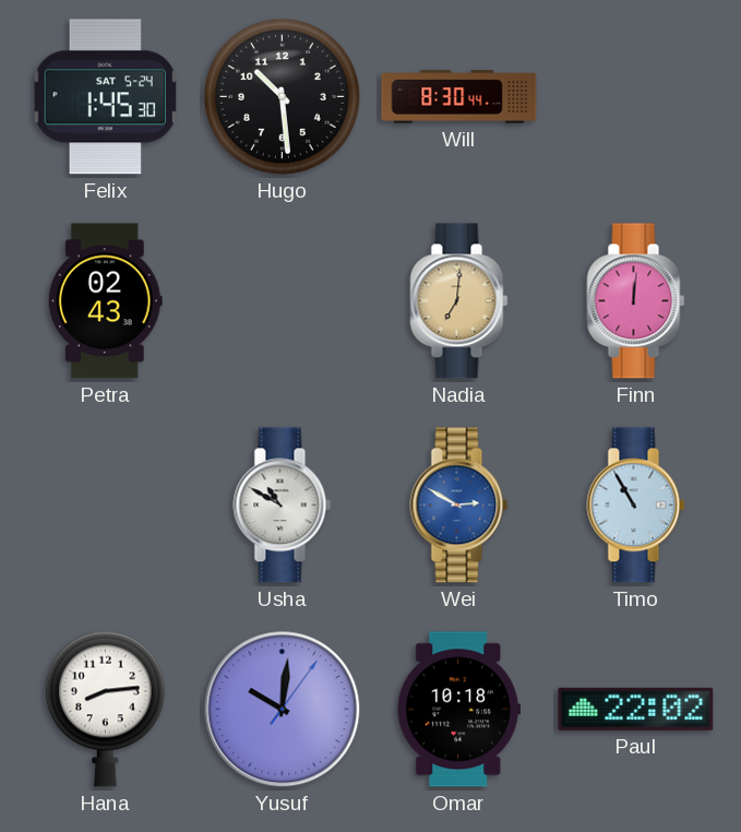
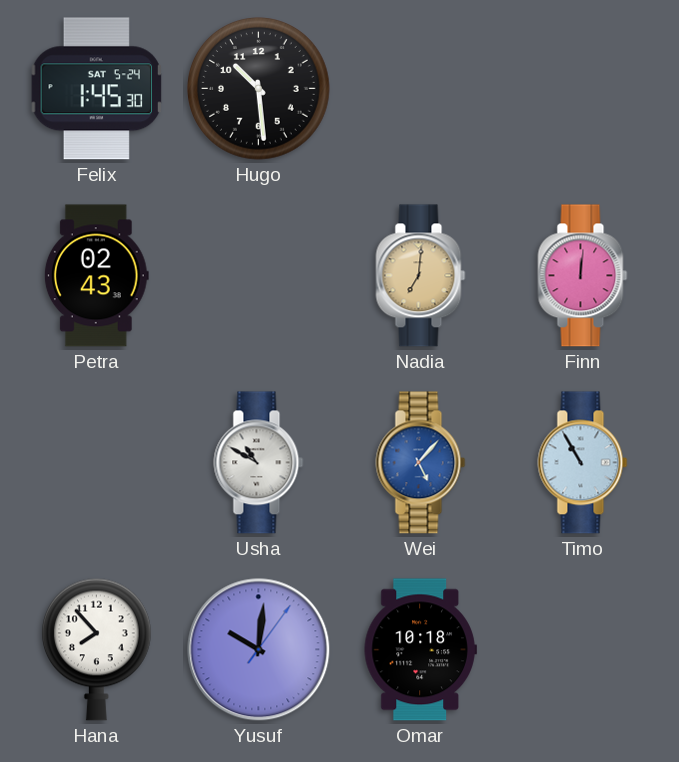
Will: 8:30 -> none
Wei: 2:50 -> 5:07
Hana: 8:14 -> 7:53
Paul: 22:02 -> none
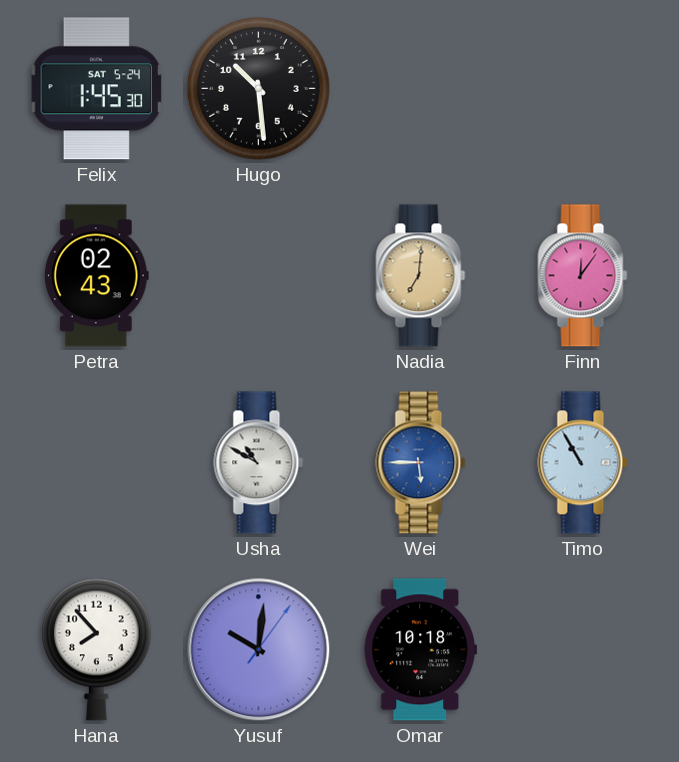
Finn: 12:01 -> 12:06
Wei: 5:07 -> 5:45
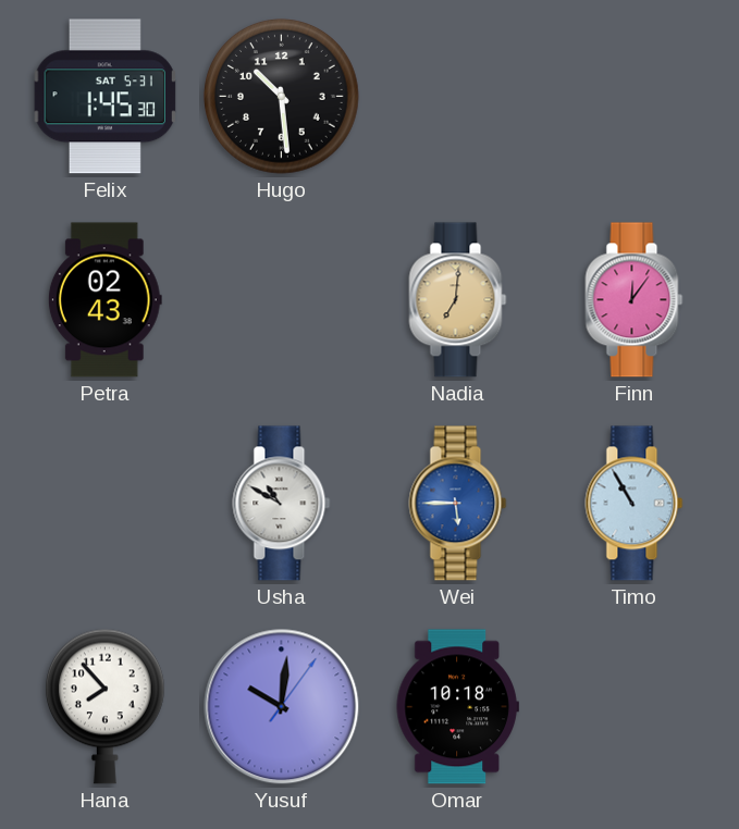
Felix date: SAT 5-24 -> SAT 5-31
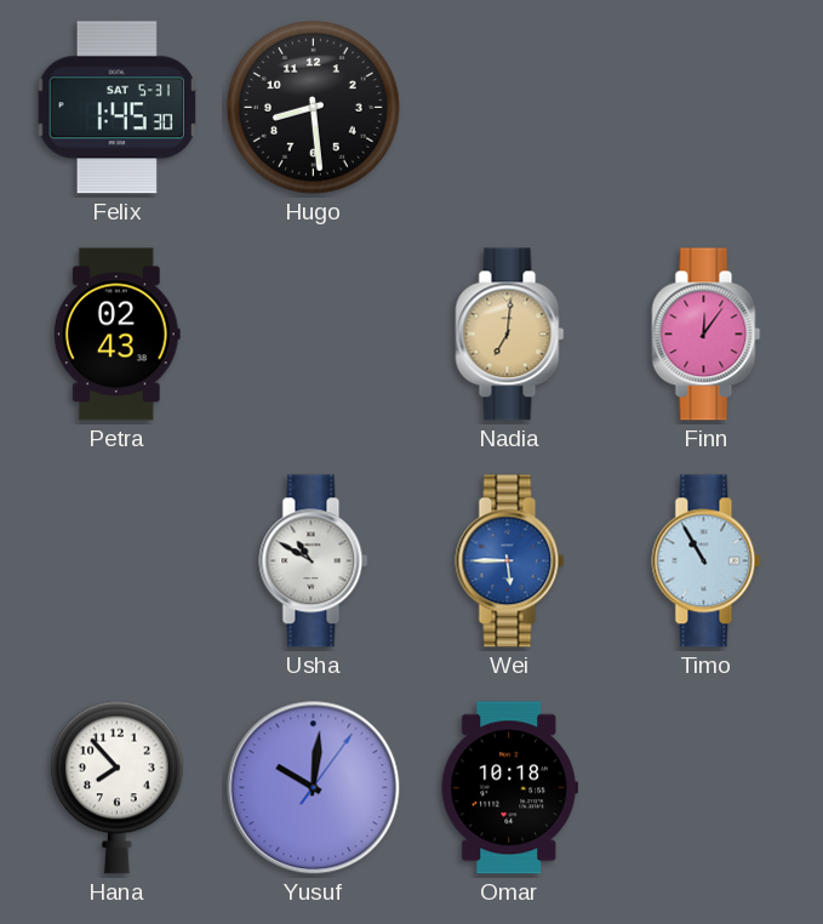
Hugo: 10:29 -> 8:29
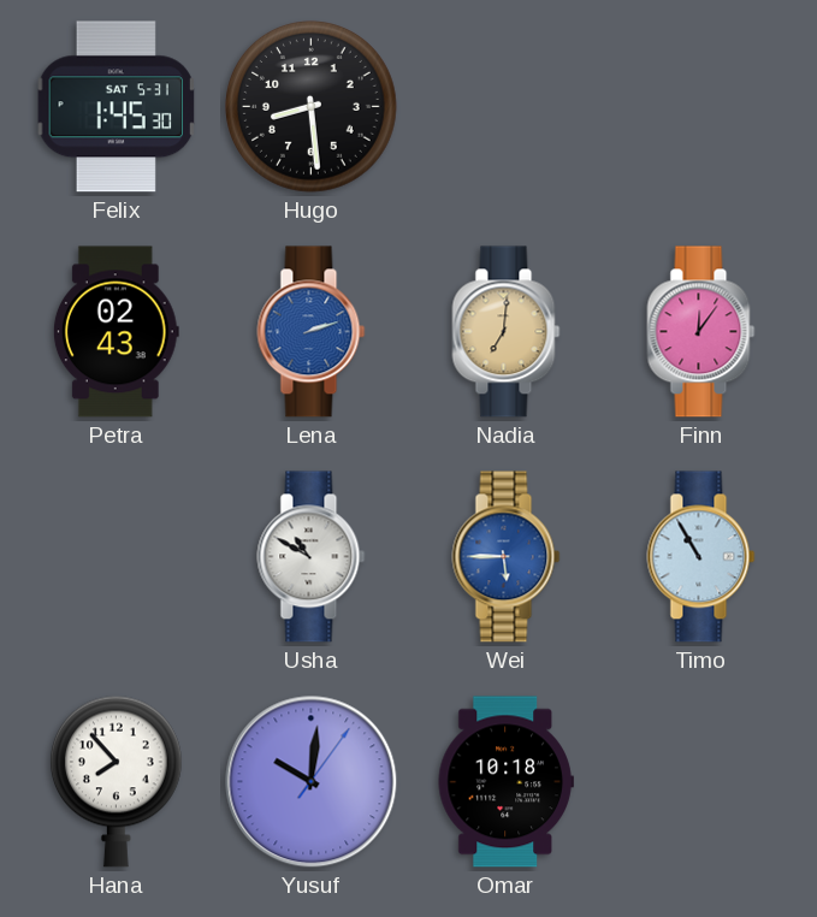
Lena: none -> 2:12
